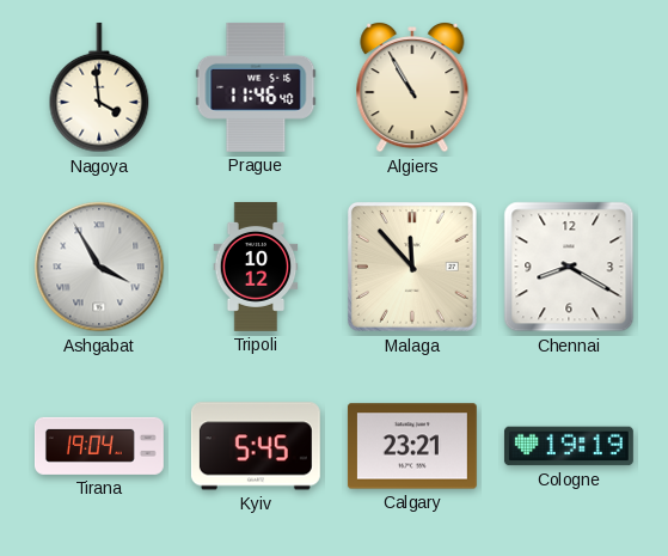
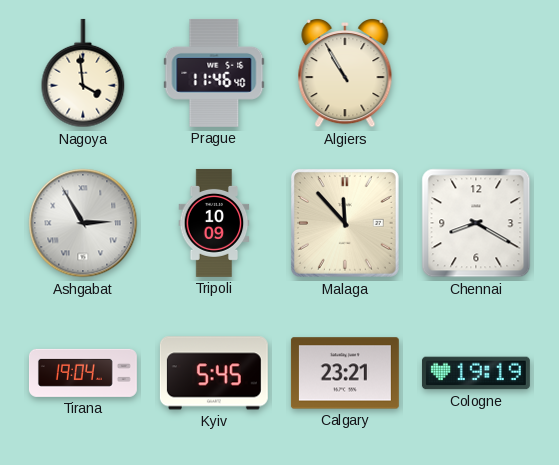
Ashgabat: 3:55 -> 2:55
Tripoli: 10:12 -> 10:09
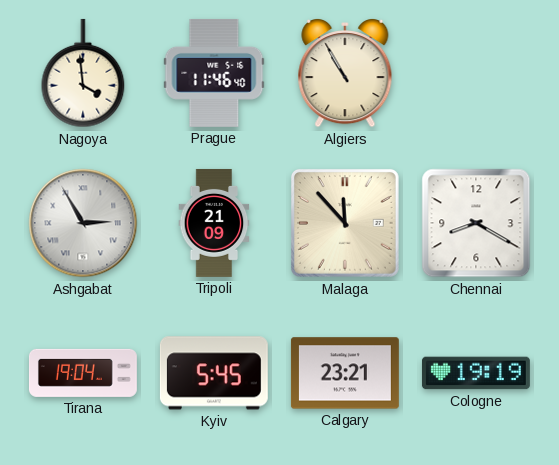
Tripoli: 10:09 -> 21:09
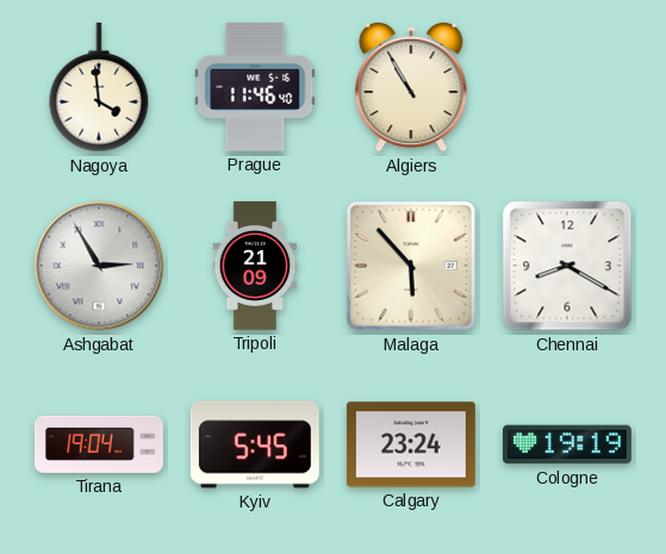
Malaga: 11:53 -> 5:53
Calgary: 23:21 -> 23:24
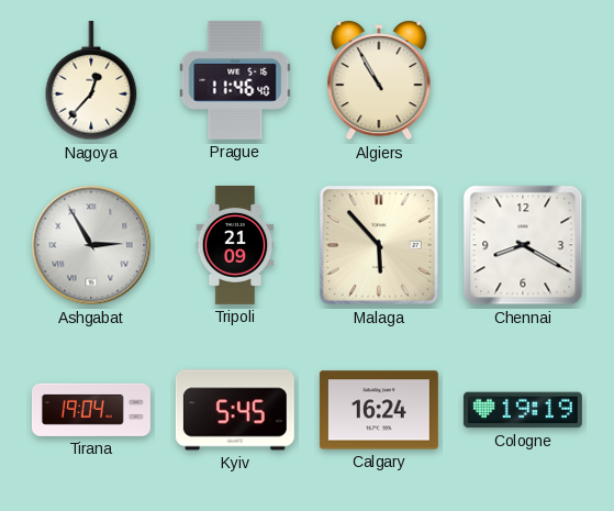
Nagoya: 3:59 -> 12:37
Calgary: 23:24 -> 16:24
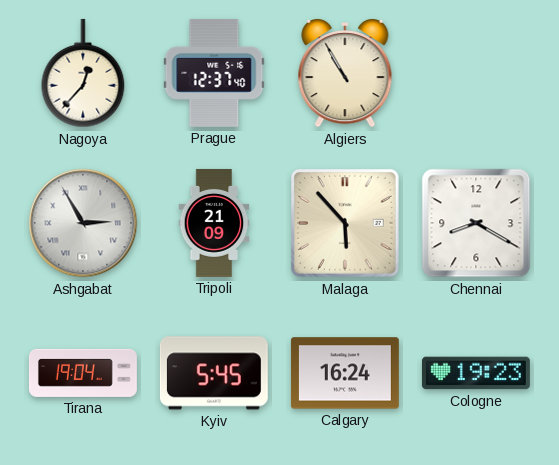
Prague: 11:46 -> 12:37
Cologne: 19:19 -> 19:23
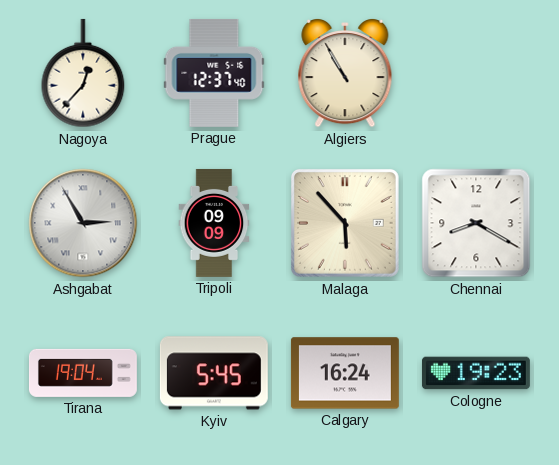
Tripoli: 21:09 -> 09:09
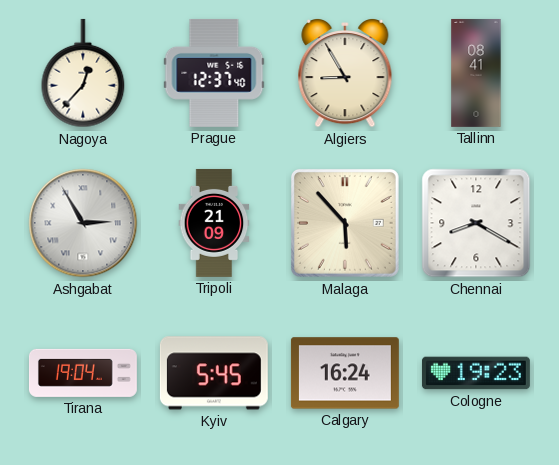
Algiers: 10:55 -> 8:55
Tallinn: none -> 08:41
Tripoli: 09:09 -> 21:09
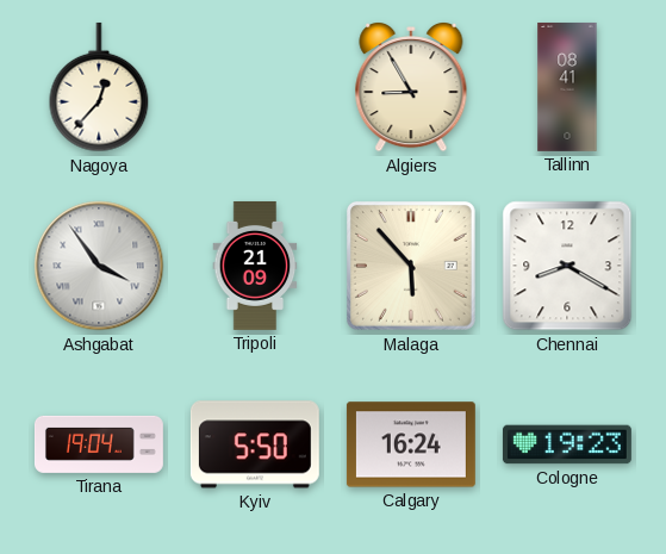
Prague: 12:37 -> none
Ashgabat: 2:55 -> 3:54
Kyiv: 5:45 -> 5:50
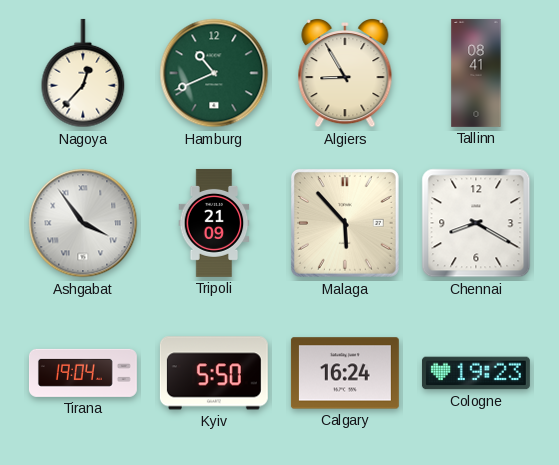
Hamburg: none -> 10:41
